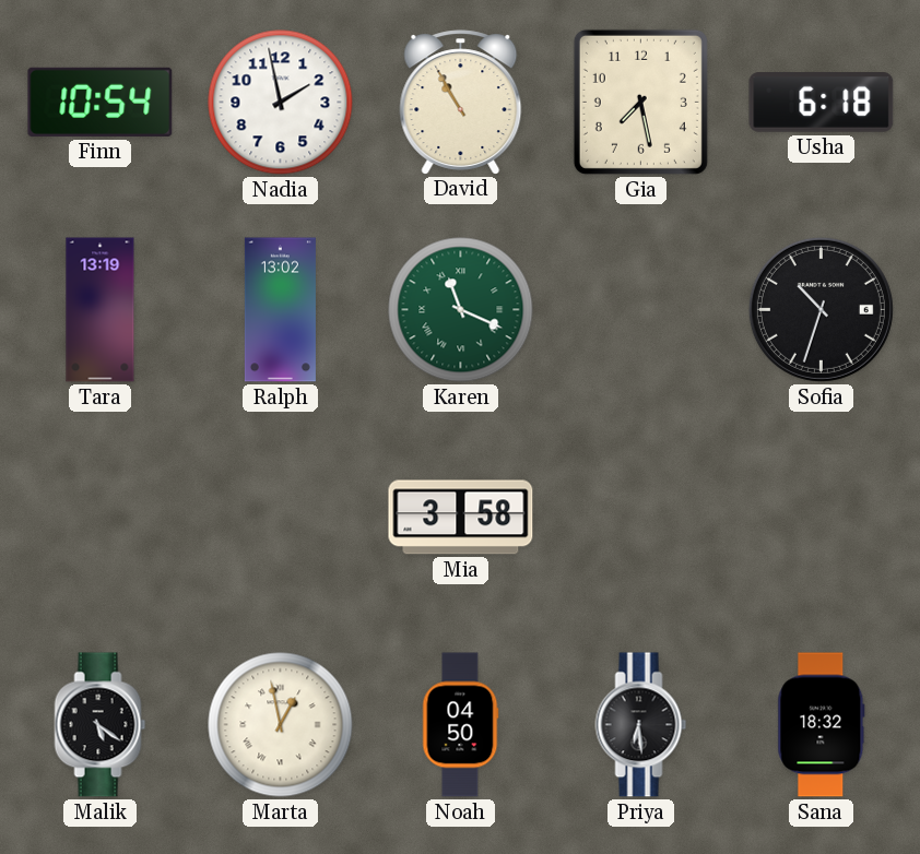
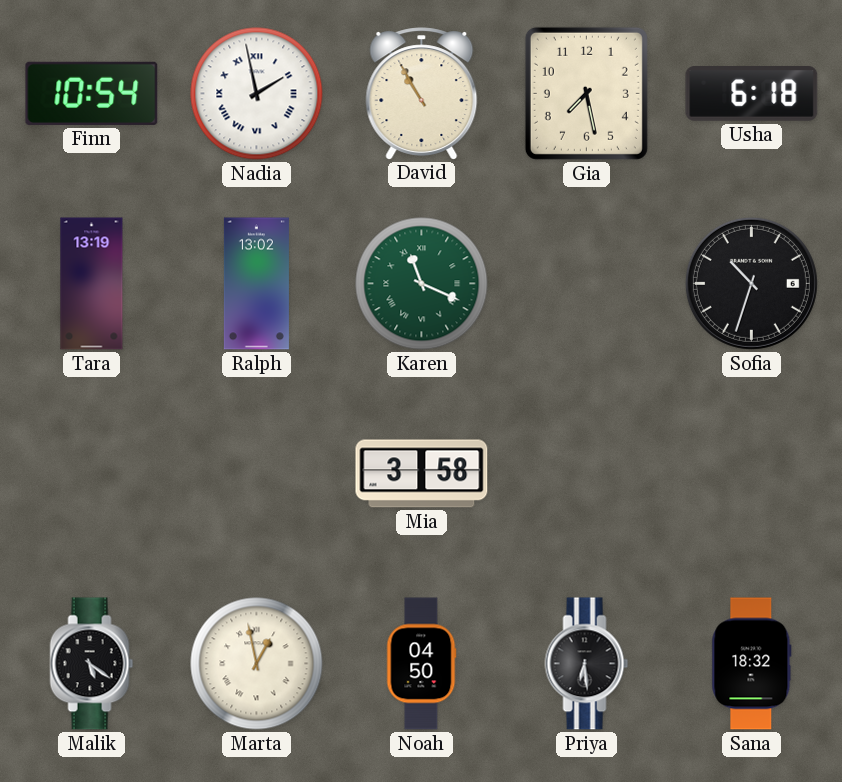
Nadia numerals: Arabic -> Roman
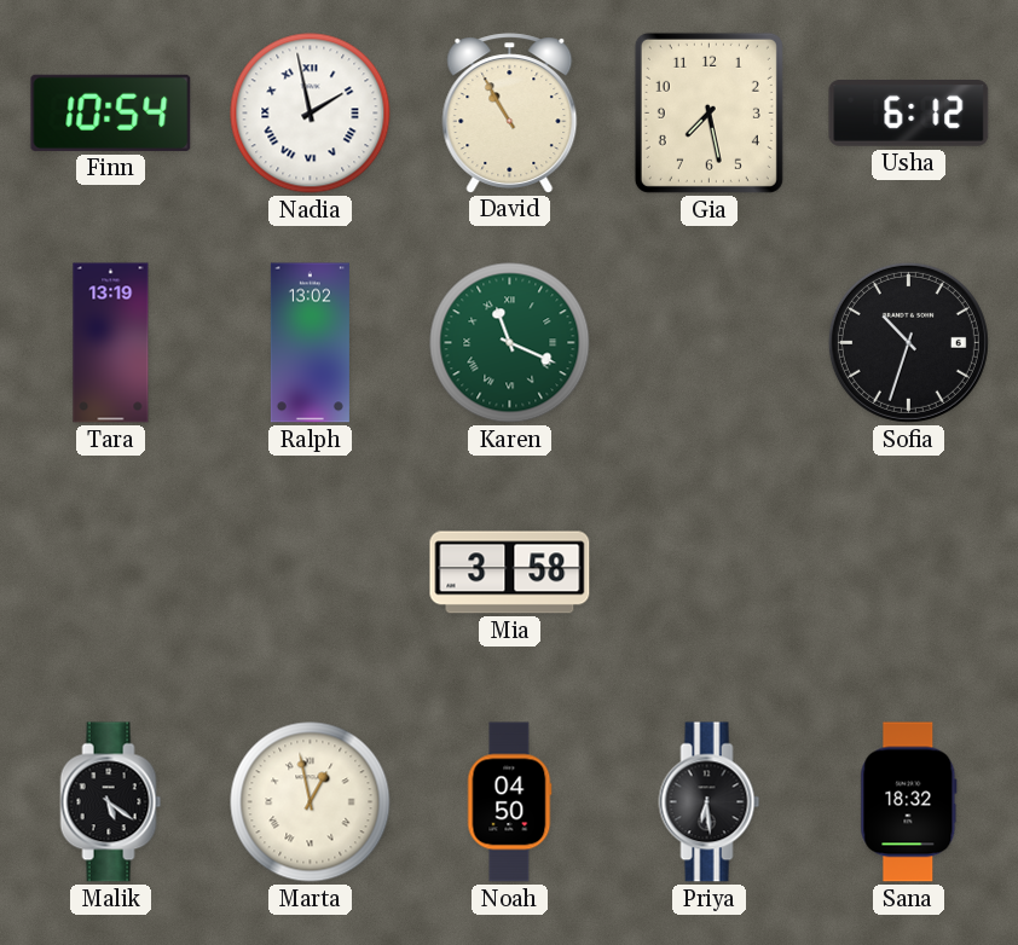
Usha: 6:18 -> 6:12
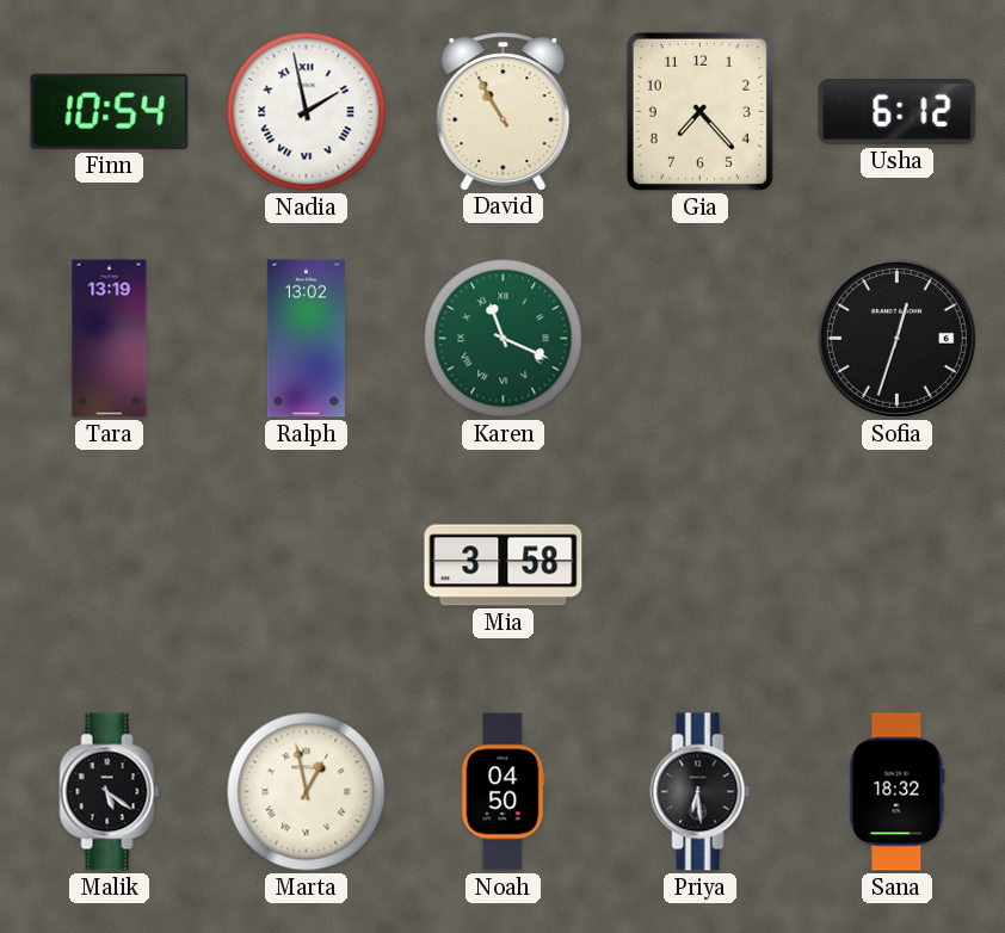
Gia: 7:28 -> 7:23
Sofia: 10:33 -> 12:33
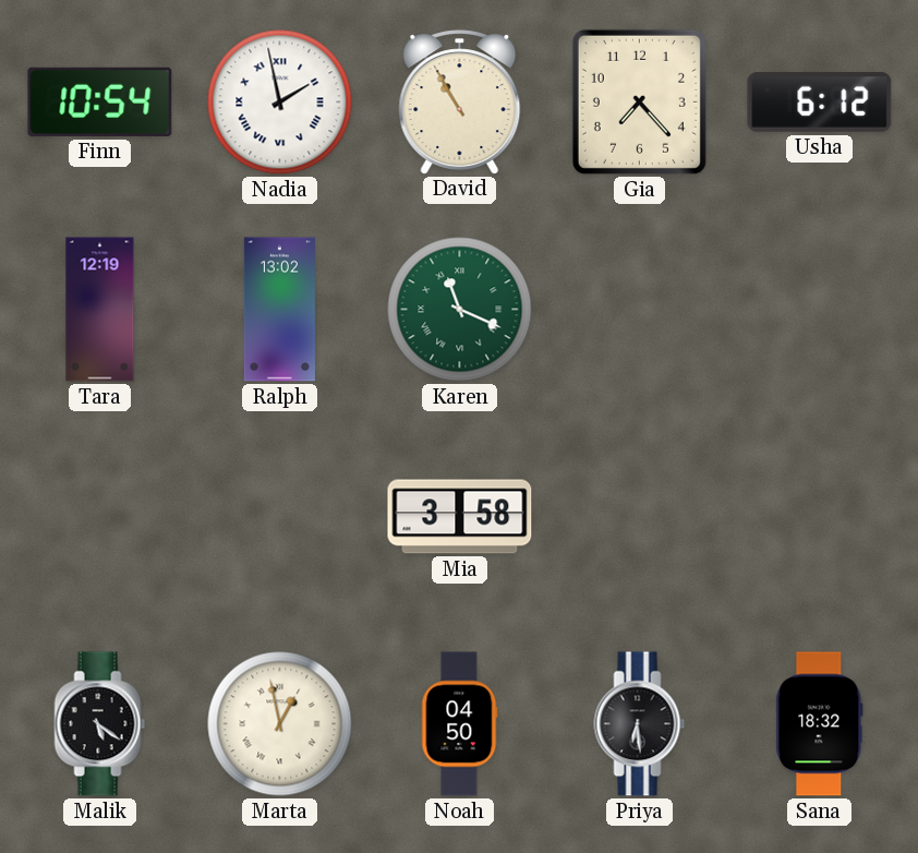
Tara: 13:19 -> 12:19
Sofia: 12:33 -> none
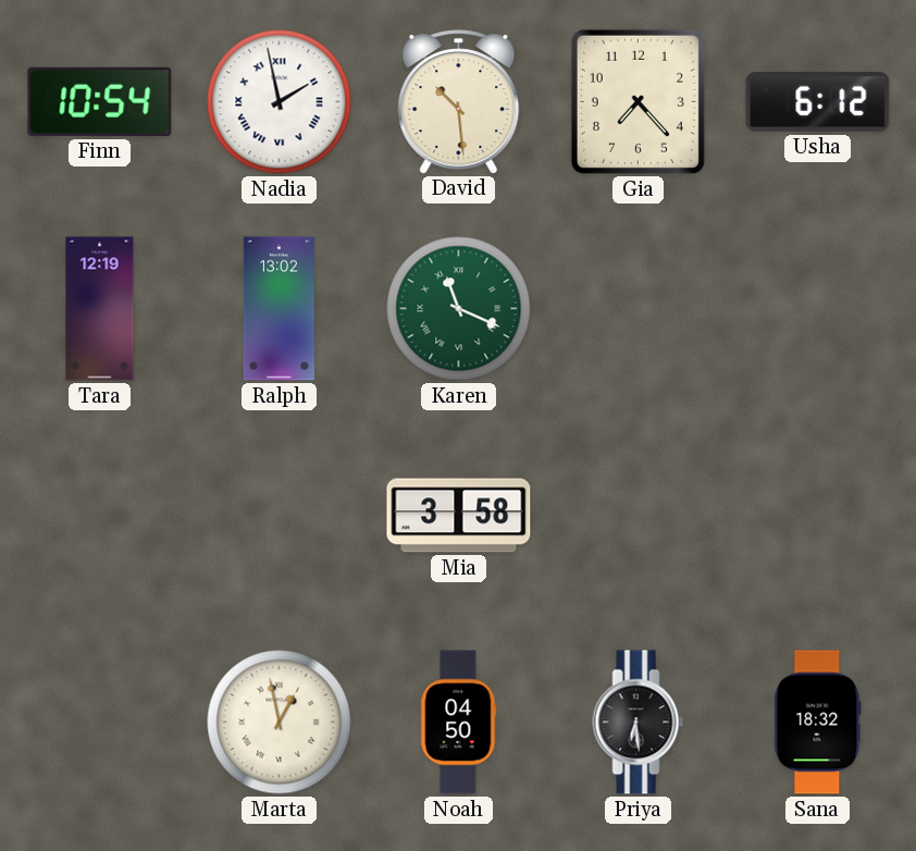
David: 10:55 -> 10:29
Malik: 5:21 -> none
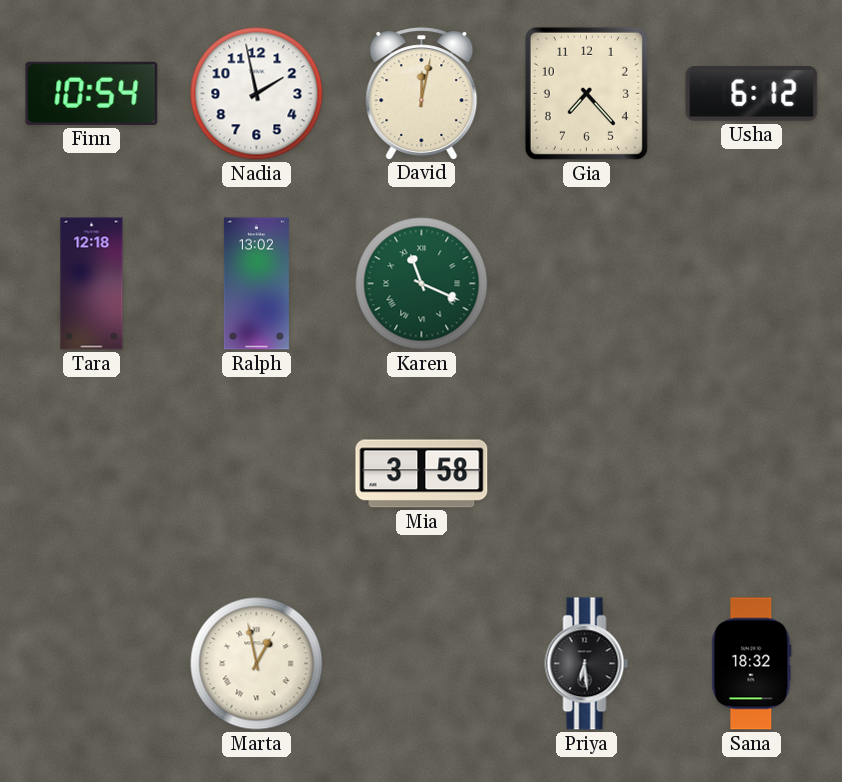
Nadia numerals: Roman -> Arabic
David: 10:29 -> 12:02
Tara: 12:19 -> 12:18
Noah: 04:50 -> none
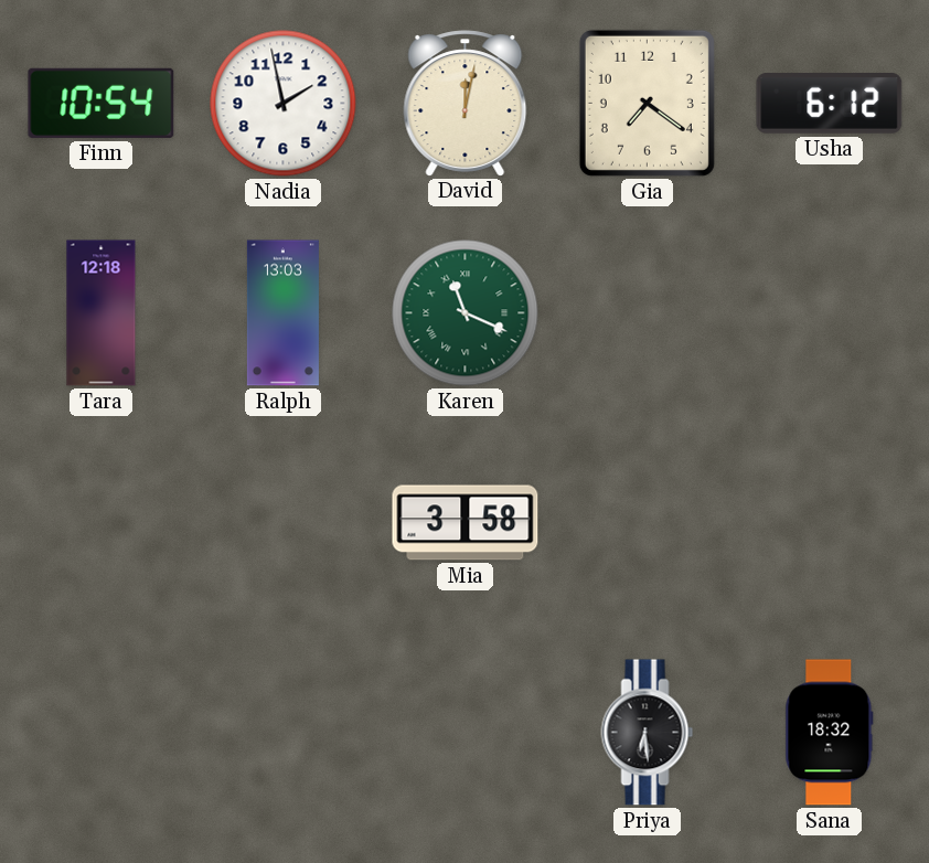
Gia: 7:23 -> 7:21
Ralph: 13:02 -> 13:03
Marta: 12:58 -> none
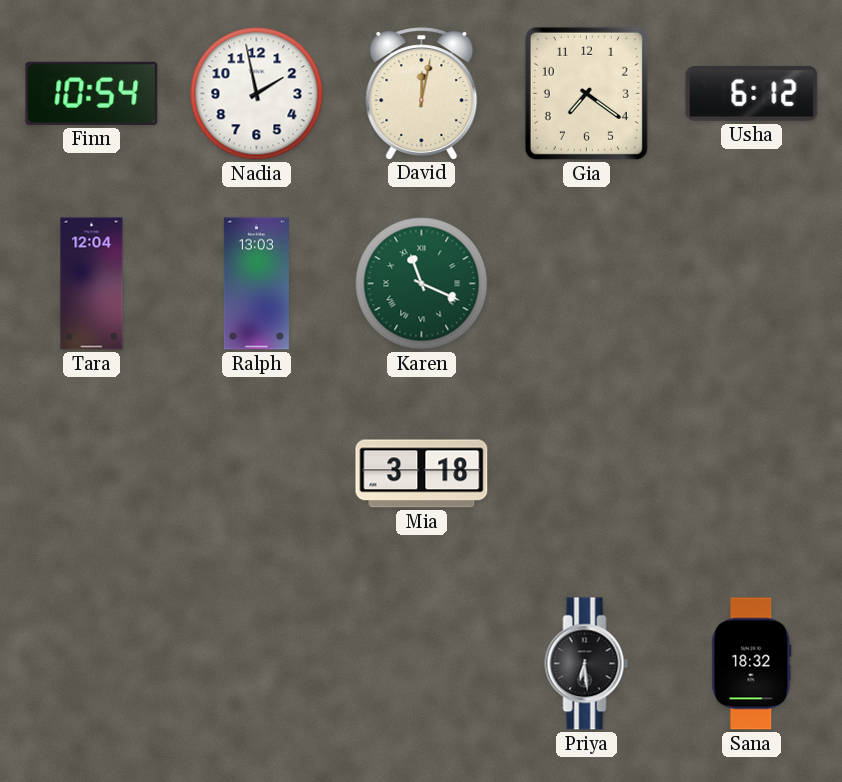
Tara: 12:18 -> 12:04
Mia: 3:58 -> 3:18
